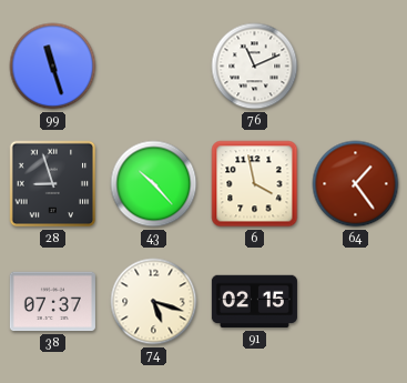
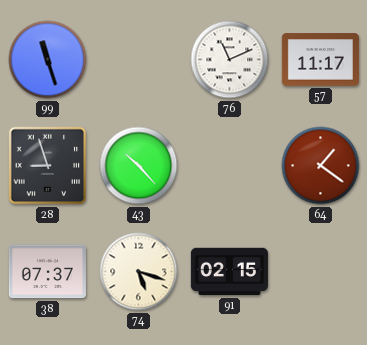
57: none -> 11:17
6: 3:58 -> none
64: 1:24 -> 1:21
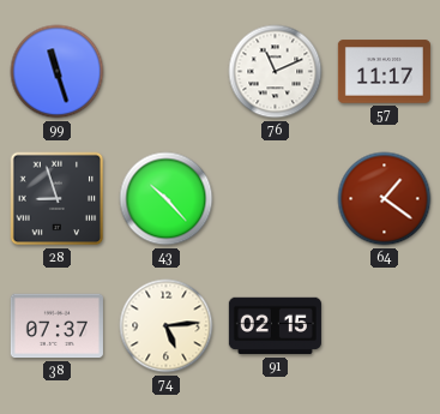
74: 5:18 -> 5:14
